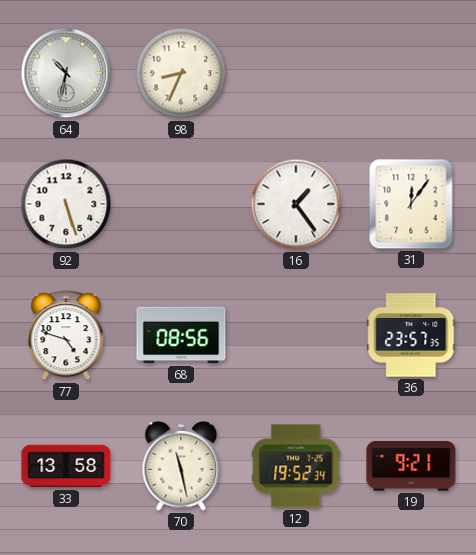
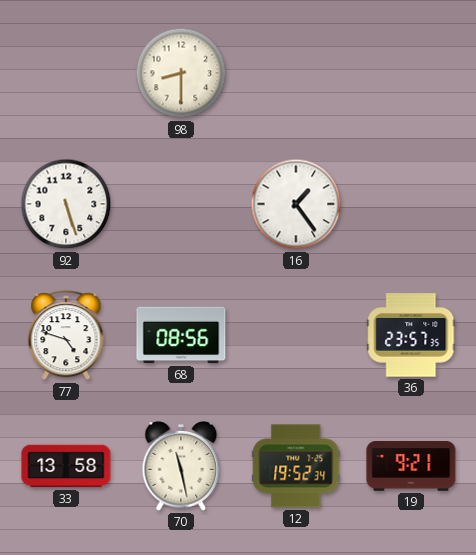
64: 10:32 -> none
98: 8:34 -> 8:30
31: 12:06 -> none
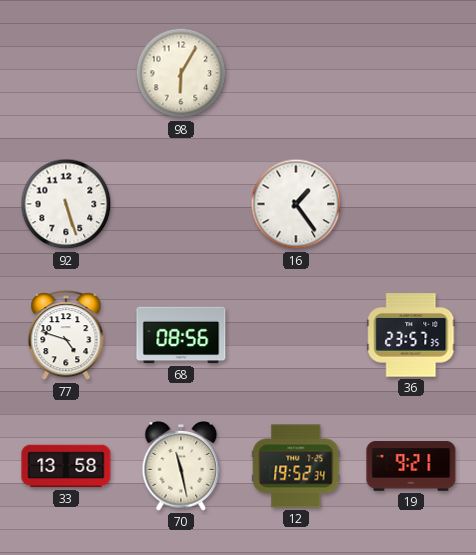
98: 8:30 -> 6:05
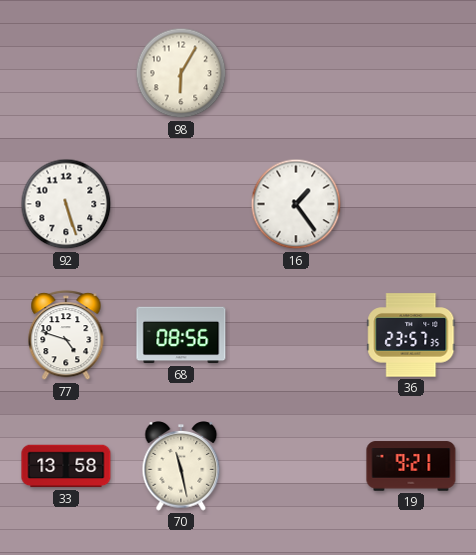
12: 19:52 -> none
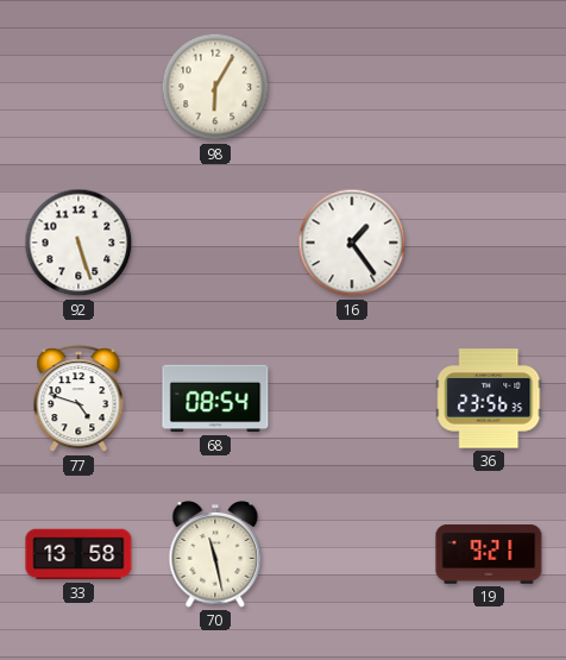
68: 08:56 -> 08:54
36: 23:57 -> 23:56
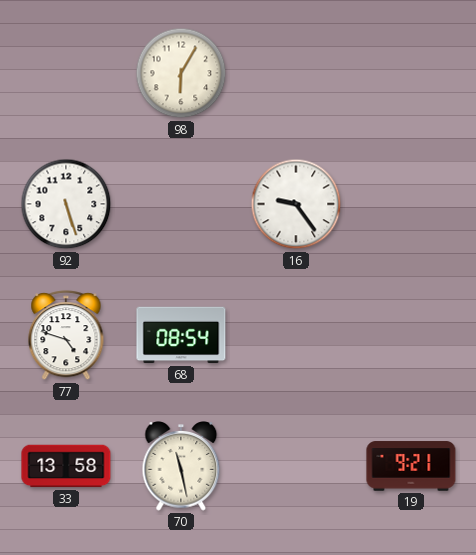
16: 1:24 -> 9:24
36: 23:56 -> none
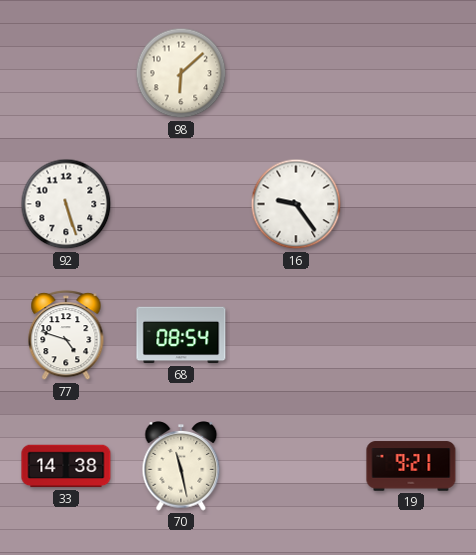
98: 6:05 -> 6:08
33: 13:58 -> 14:38
